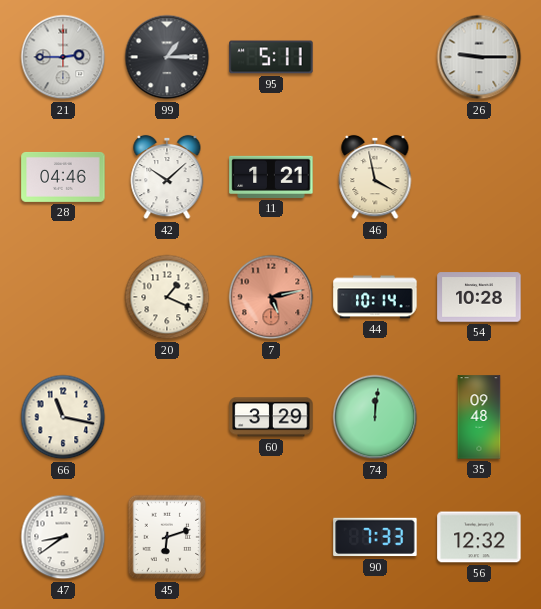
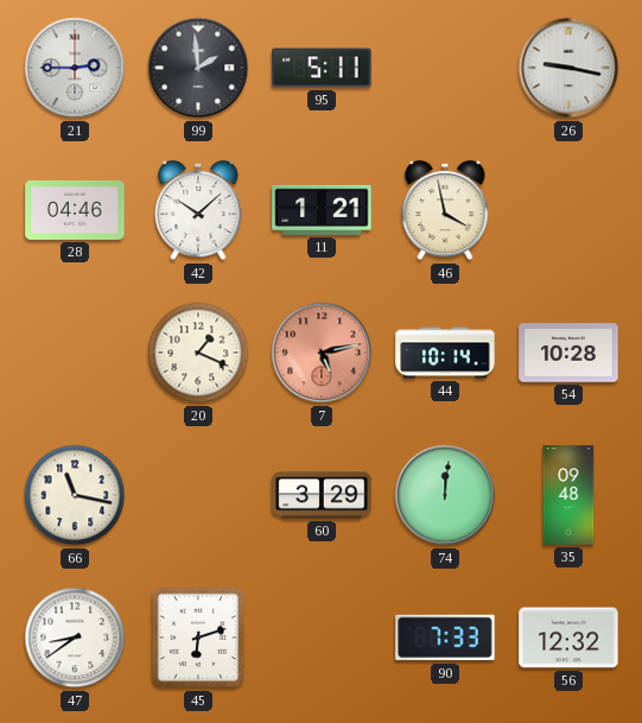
99: 1:15 -> 1:59
26: 9:15 -> 9:17
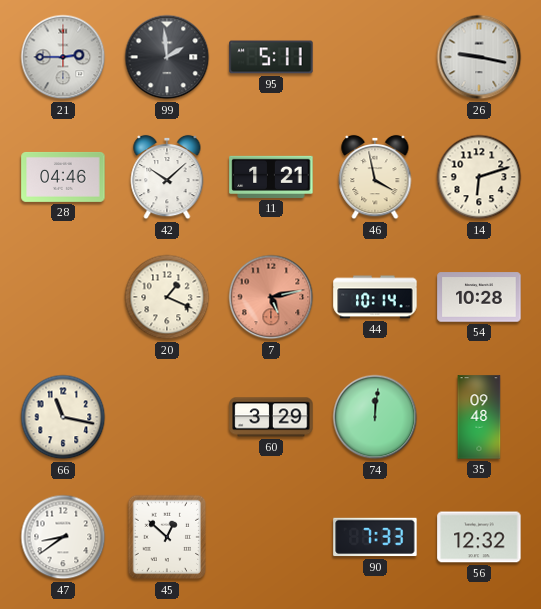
14: none -> 6:12
45: 6:12 -> 12:52
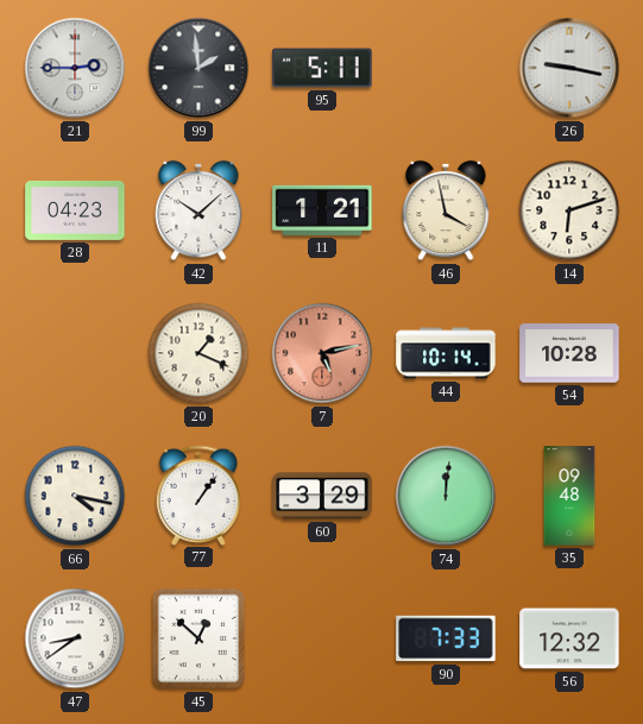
28: 04:46 -> 04:23
66: 11:17 -> 4:17
77: none -> 1:06
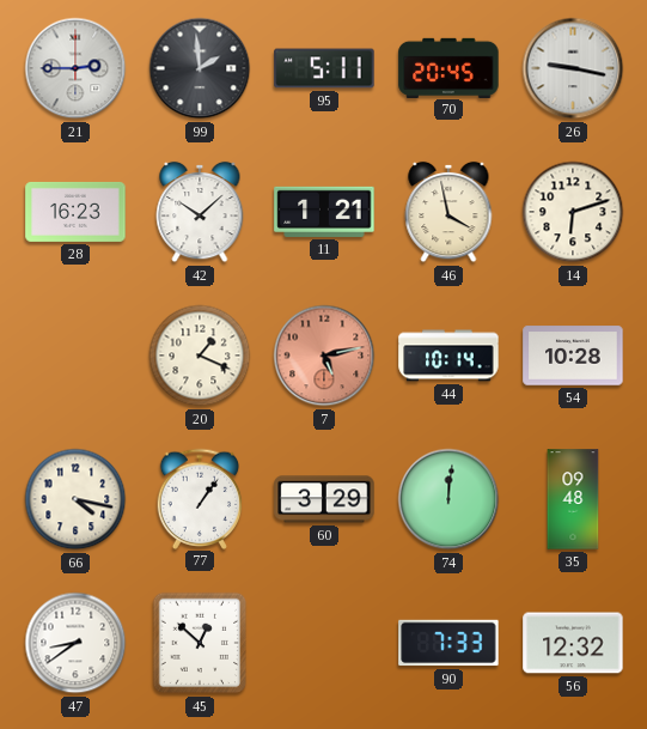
70: none -> 20:45
28: 04:23 -> 16:23
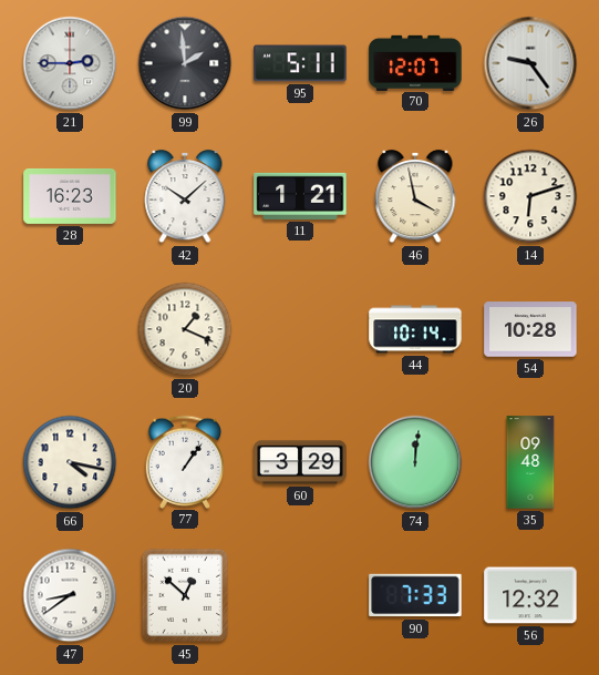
70: 20:45 -> 12:07
26: 9:17 -> 9:24
7: 5:13 -> none
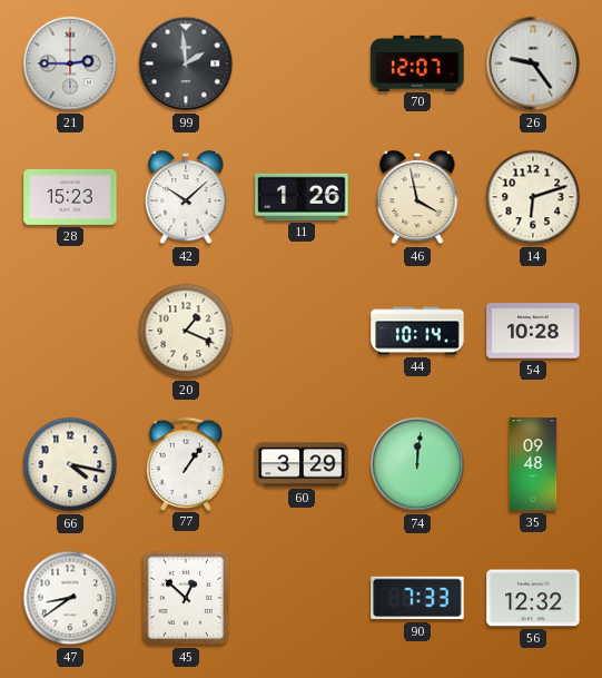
95: 5:11 -> none
28: 16:23 -> 15:23
11: 1:21 -> 1:26
